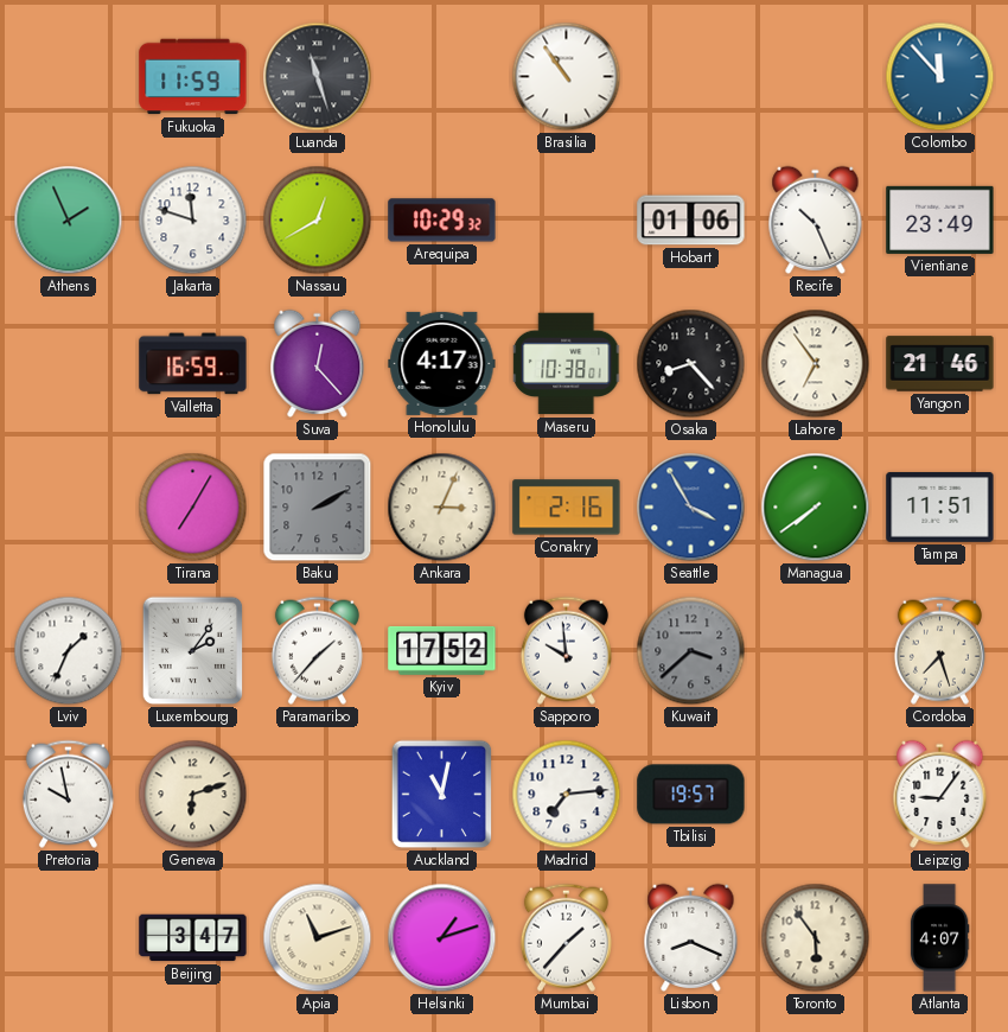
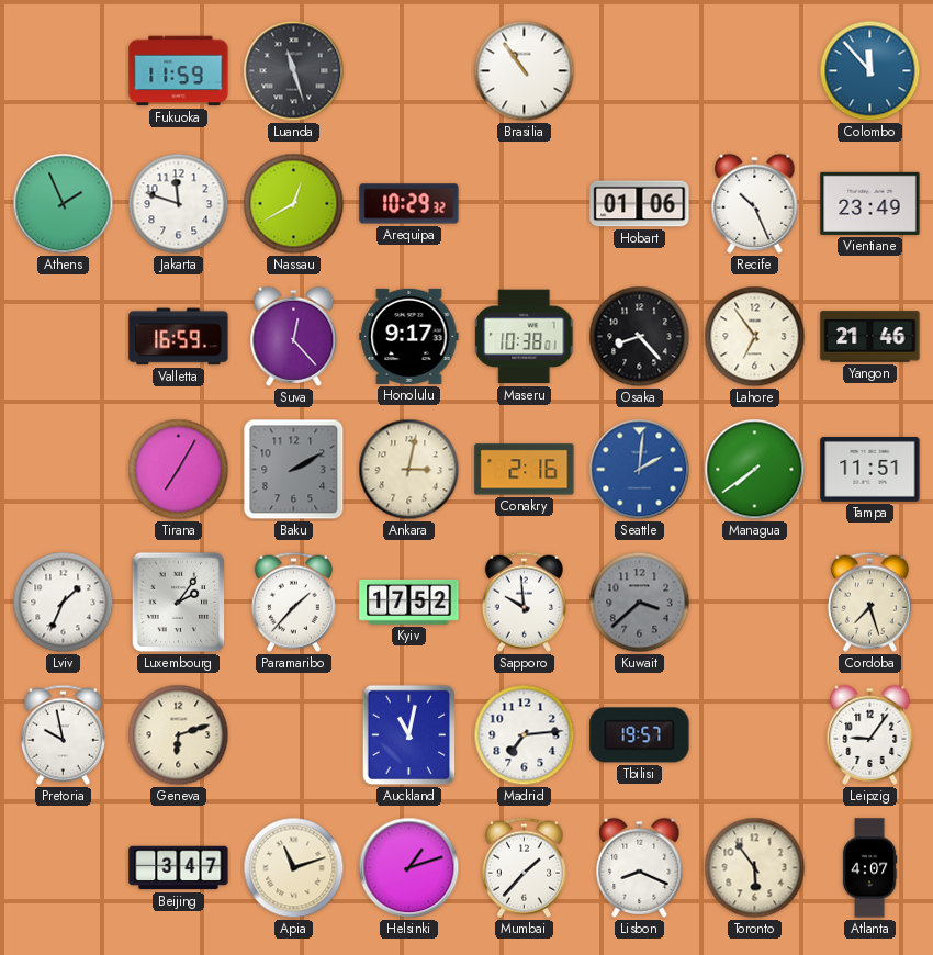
Honolulu: 4:17 -> 9:17
Ankara: 3:04 -> 3:02
Seattle: 3:55 -> 2:01
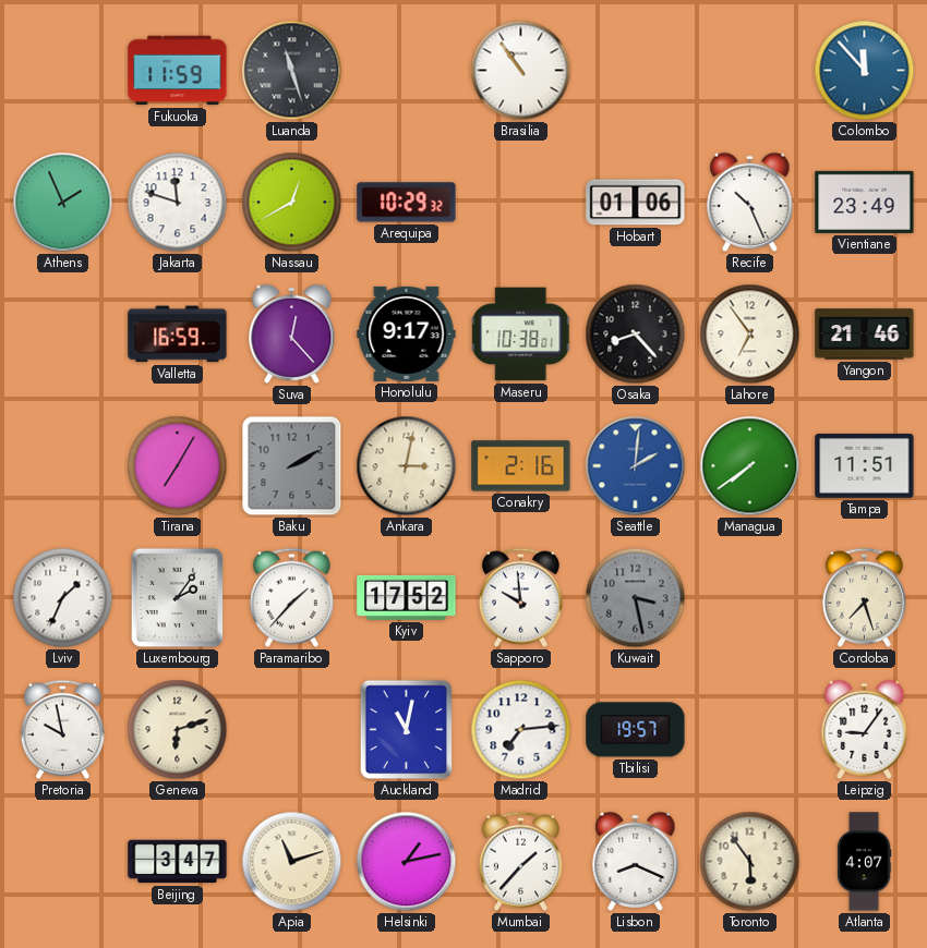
Kuwait: 3:38 -> 3:28
Helsinki: 1:12 -> 1:13
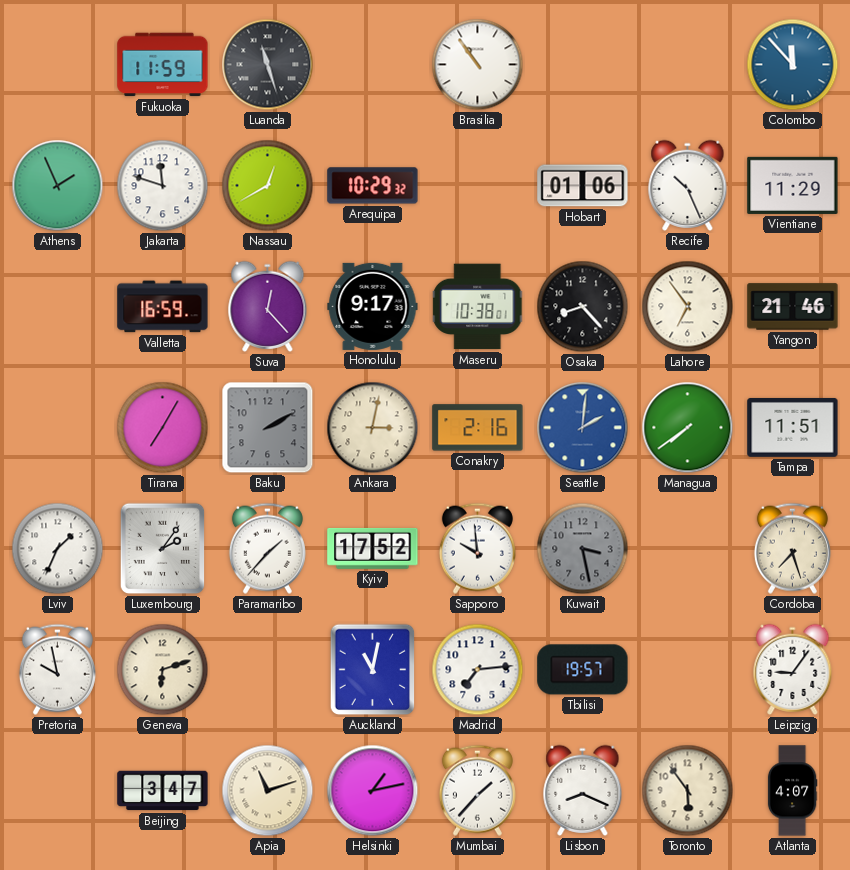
Vientiane: 23:49 -> 11:29
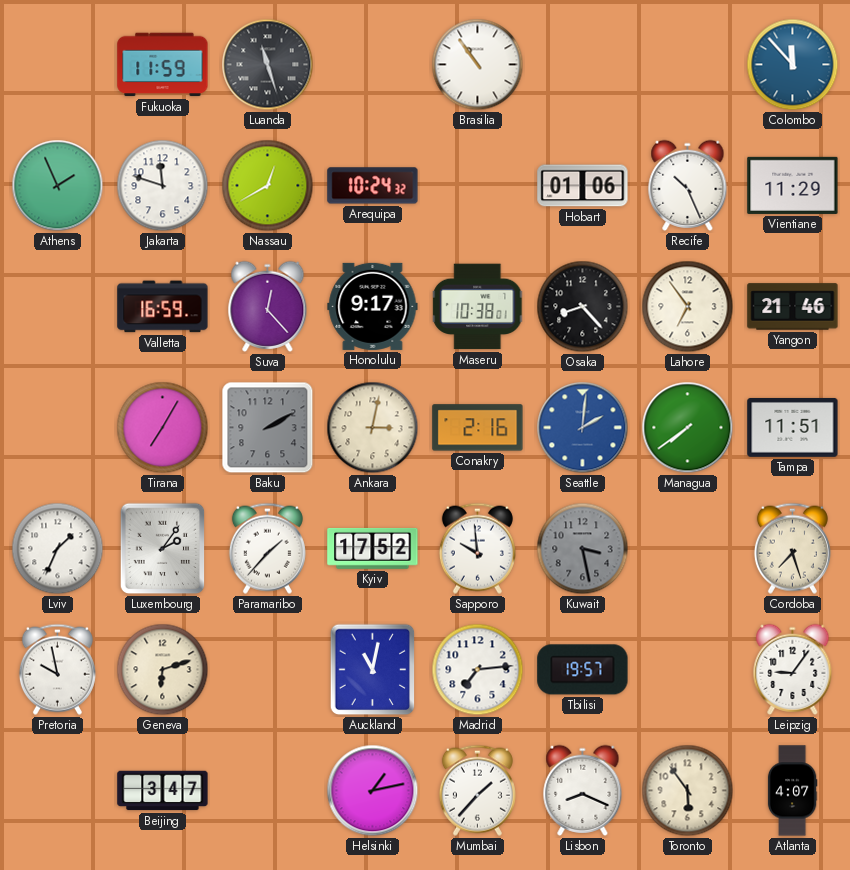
Arequipa: 10:29 -> 10:24
Apia: 11:12 -> none
